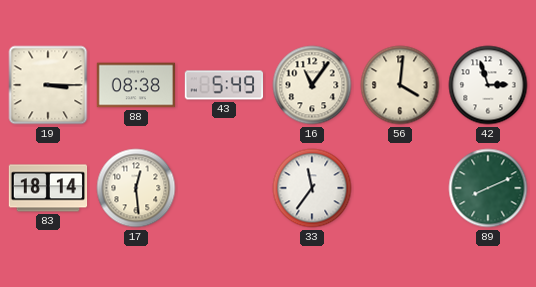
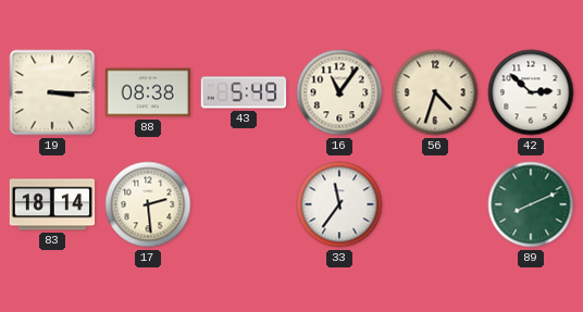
56: 4:01 -> 4:33
42: 2:57 -> 2:52
17: 12:29 -> 2:29
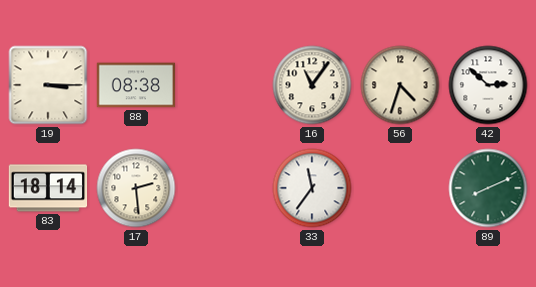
43: 5:49 -> none
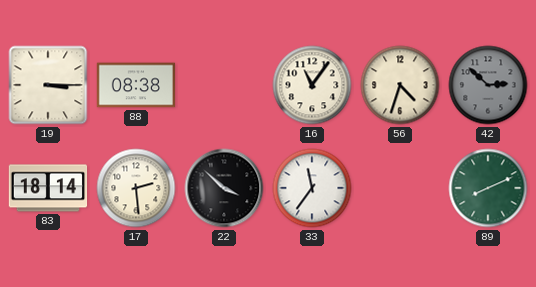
42 dial: white -> grey
22: none -> 3:52
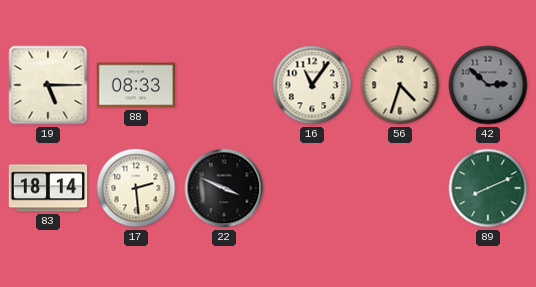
19: 3:15 -> 5:15
88: 08:38 -> 08:33
22: 3:52 -> 3:49
33: 11:36 -> none
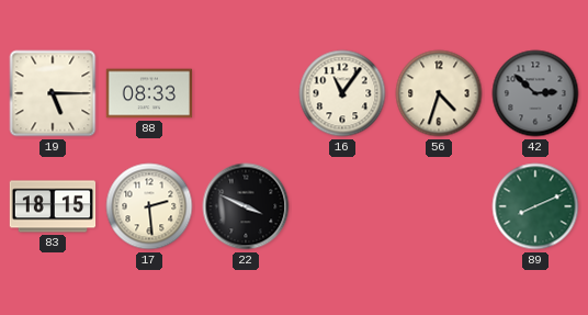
83: 18:14 -> 18:15
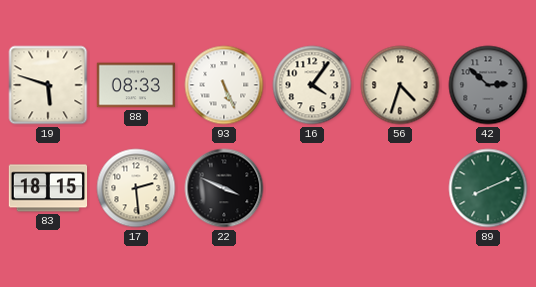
19: 5:15 -> 5:48
93: none -> 5:26
16: 11:06 -> 4:06
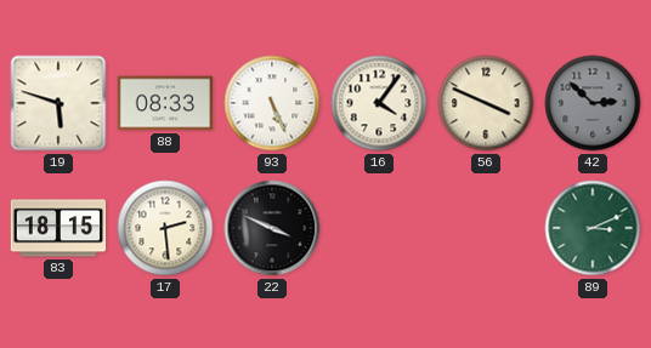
56: 4:33 -> 3:49
89: 8:11 -> 3:11
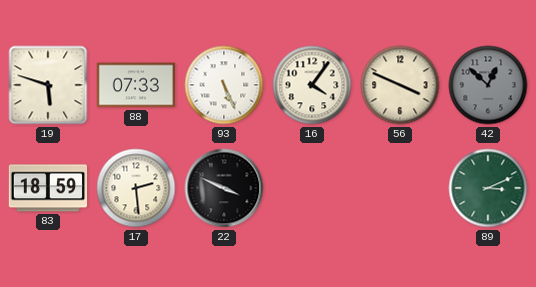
88: 08:33 -> 07:33
42: 2:52 -> 12:52
83: 18:15 -> 18:59
